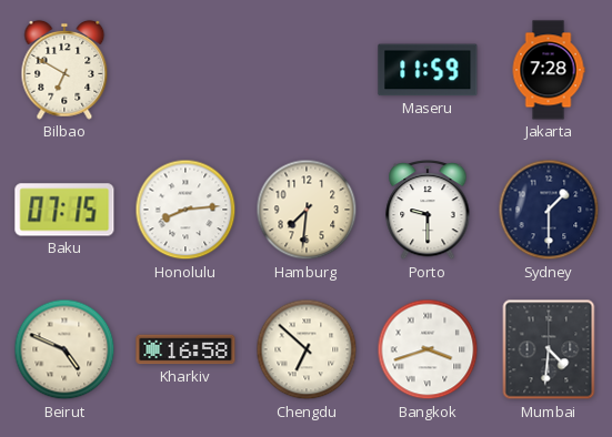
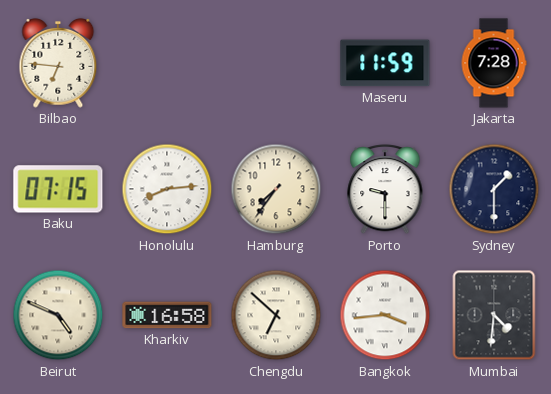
Bilbao: 6:50 -> 6:46
Hamburg: 7:31 -> 7:36
Bangkok: 3:42 -> 3:44
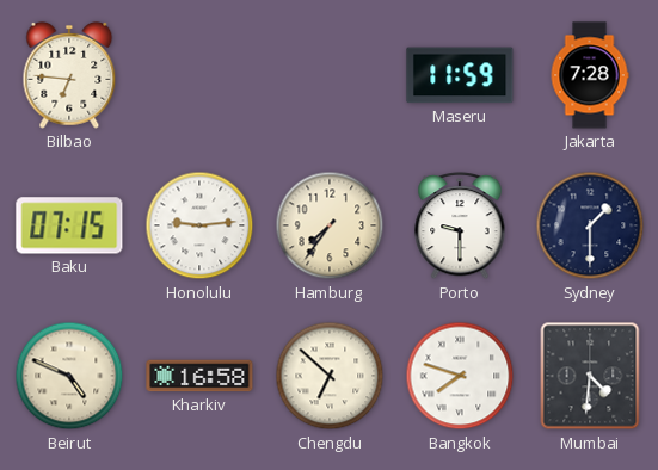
Honolulu: 8:14 -> 9:14
Bangkok: 3:44 -> 7:48
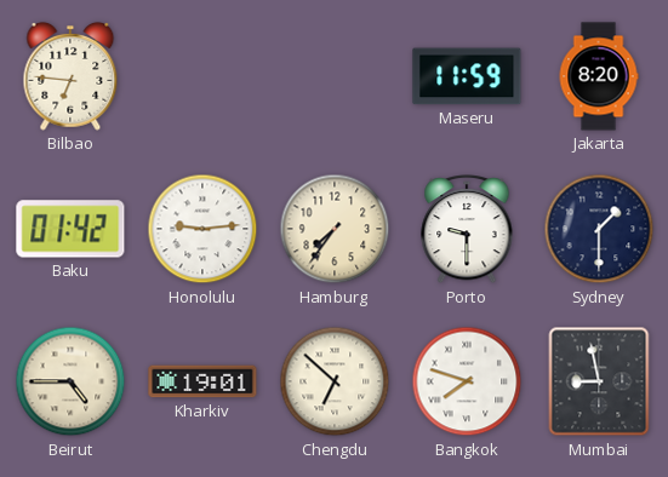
Jakarta: 7:28 -> 8:20
Baku: 07:15 -> 01:42
Beirut: 4:49 -> 4:45
Kharkiv: 16:58 -> 19:01
Mumbai: 4:31 -> 8:58
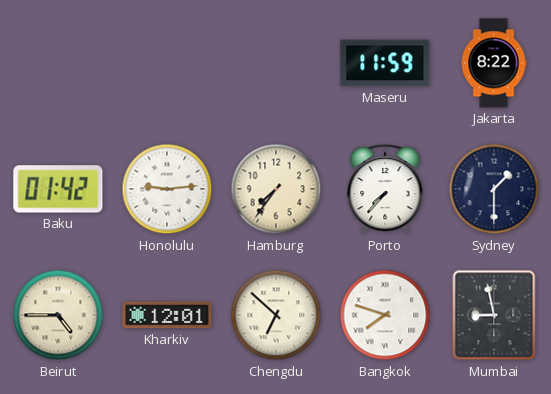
Bilbao: 6:46 -> none
Jakarta: 8:20 -> 8:22
Porto: 9:30 -> 7:37
Kharkiv: 19:01 -> 12:01
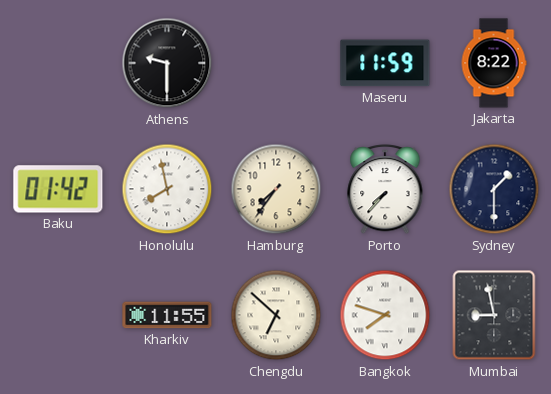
Athens: none -> 9:30
Honolulu: 9:14 -> 7:58
Beirut: 4:45 -> none
Kharkiv: 12:01 -> 11:55
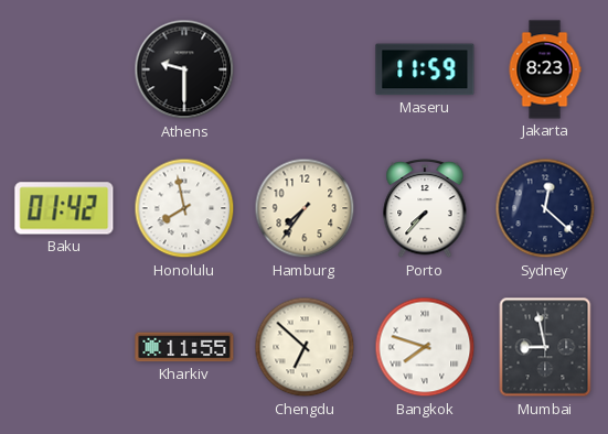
Jakarta: 8:22 -> 8:23
Sydney: 1:30 -> 12:22
